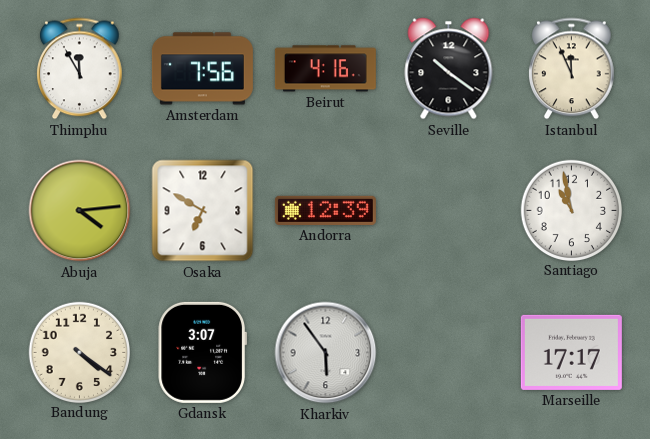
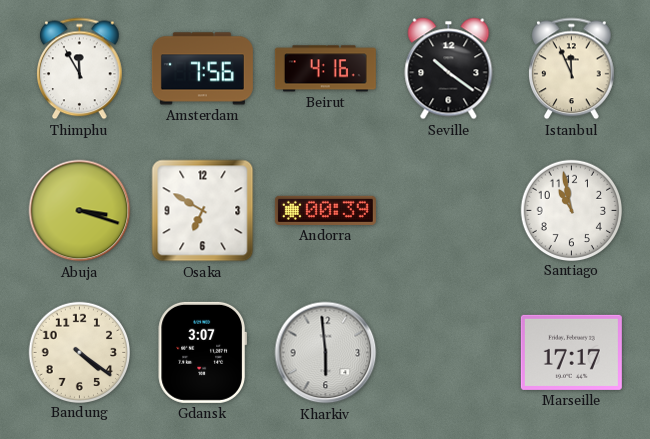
Abuja: 4:14 -> 3:18
Andorra: 12:39 -> 00:39
Kharkiv: 5:54 -> 5:59
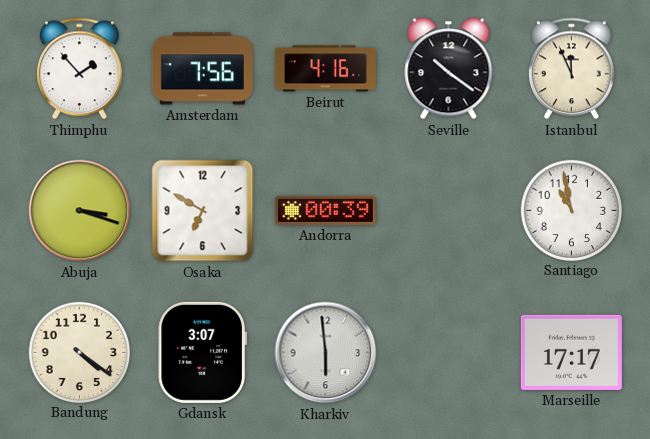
Thimphu: 11:55 -> 1:53
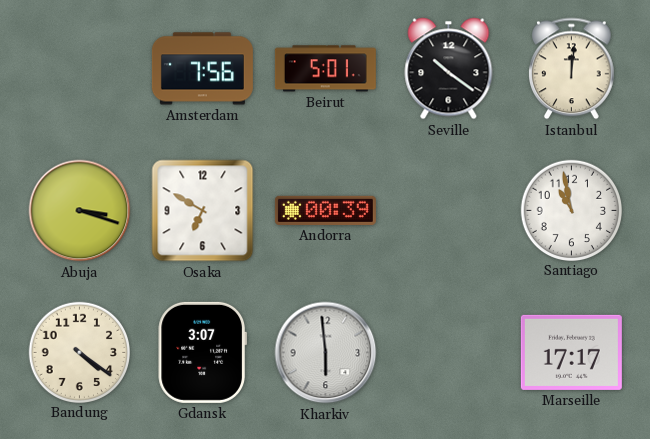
Thimphu: 1:53 -> none
Beirut: 4:16 -> 5:01
Istanbul: 11:56 -> 12:01
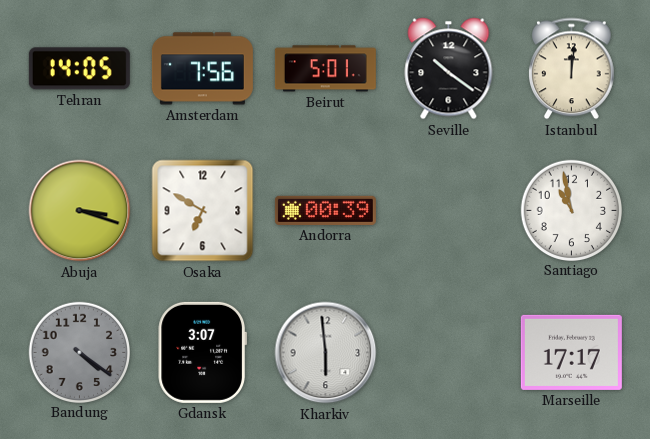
Tehran: none -> 14:05
Bandung dial: cream -> grey
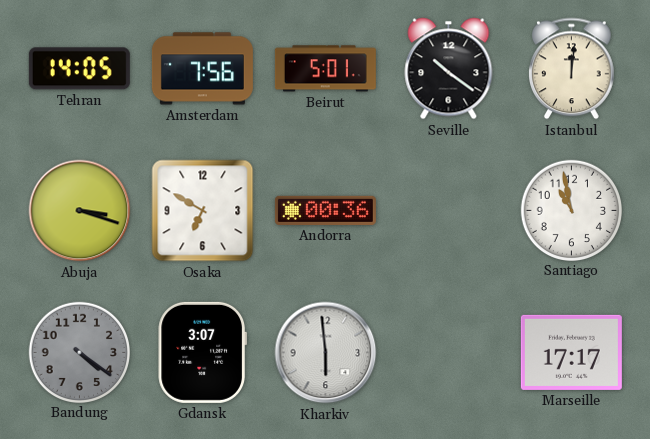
Andorra: 00:39 -> 00:36
